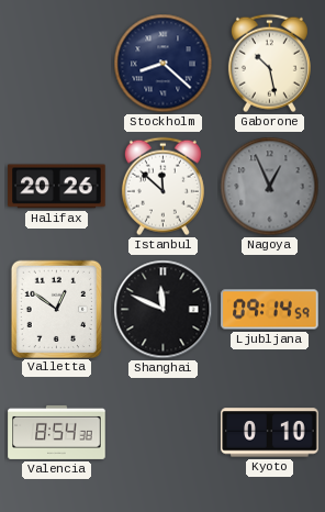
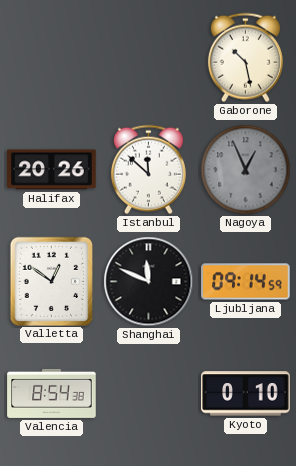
Stockholm: 8:22 -> none
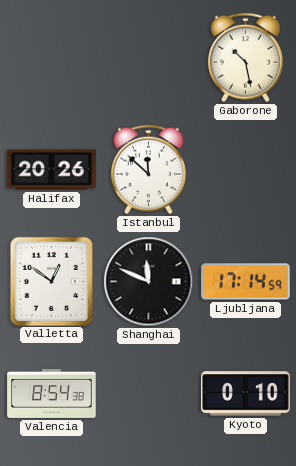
Nagoya: 12:56 -> none
Ljubljana: 09:14 -> 17:14
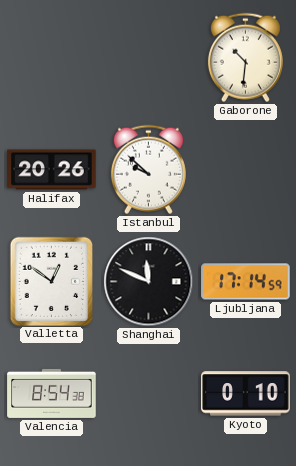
Gaborone: 10:28 -> 10:31
Istanbul: 11:52 -> 9:52
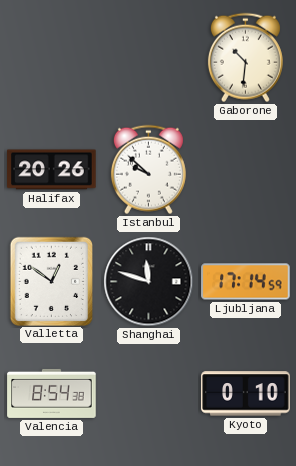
Shanghai: 11:49 -> 11:48
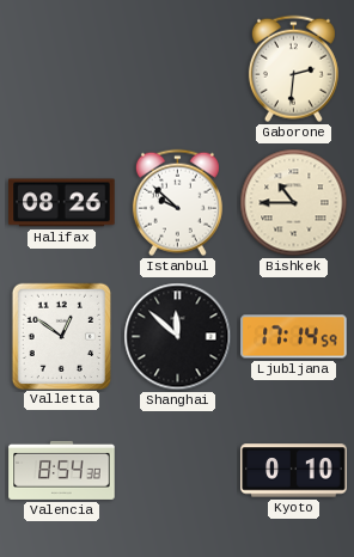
Gaborone: 10:31 -> 2:31
Halifax: 20:26 -> 08:26
Bishkek: none -> 10:45
Shanghai: 11:48 -> 11:52
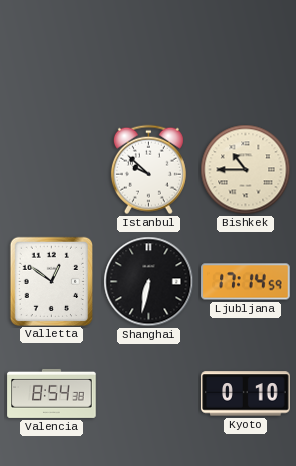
Gaborone: 2:31 -> none
Halifax: 08:26 -> none
Shanghai: 11:52 -> 6:32
